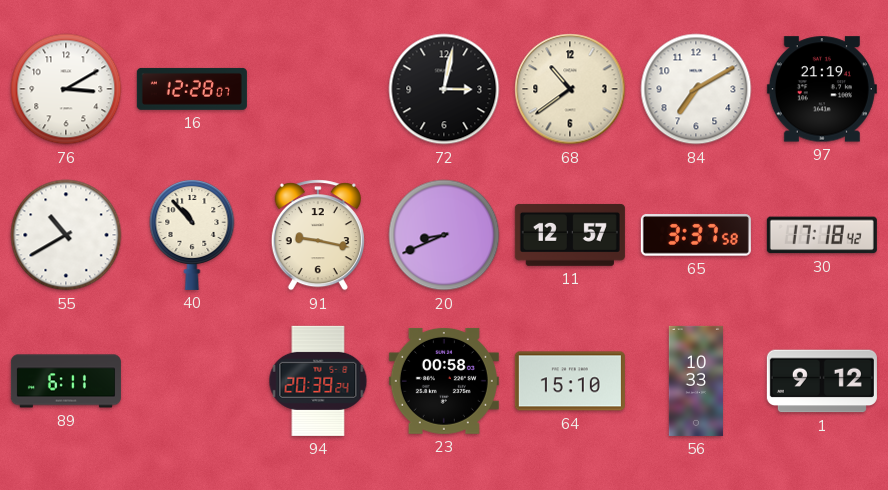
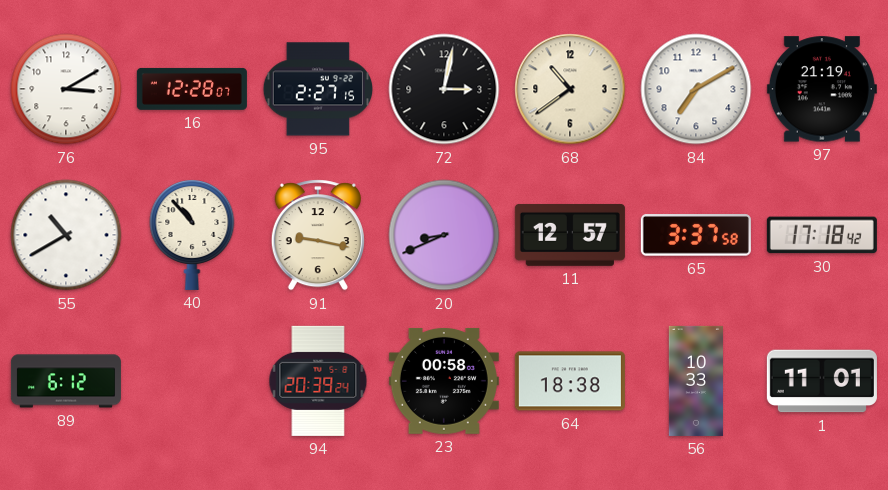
95: none -> 2:27
89: 6:11 -> 6:12
64: 15:10 -> 18:38
1: 9:12 -> 11:01
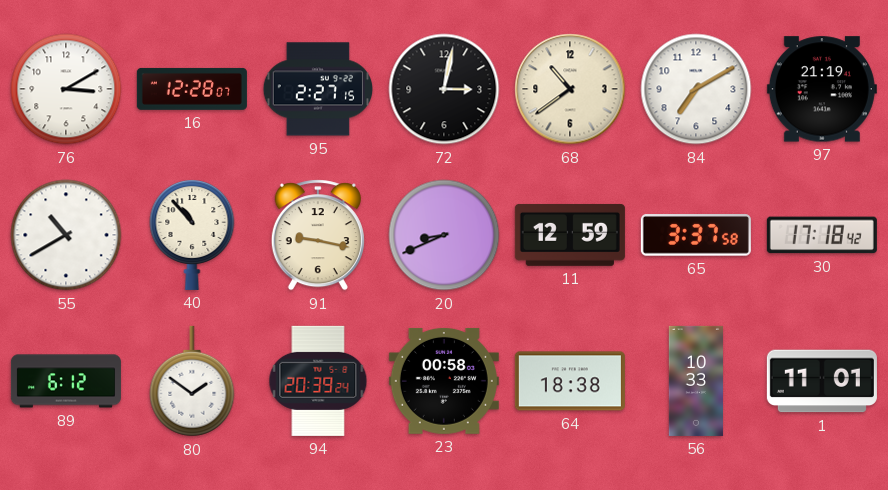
11: 12:57 -> 12:59
80: none -> 1:51
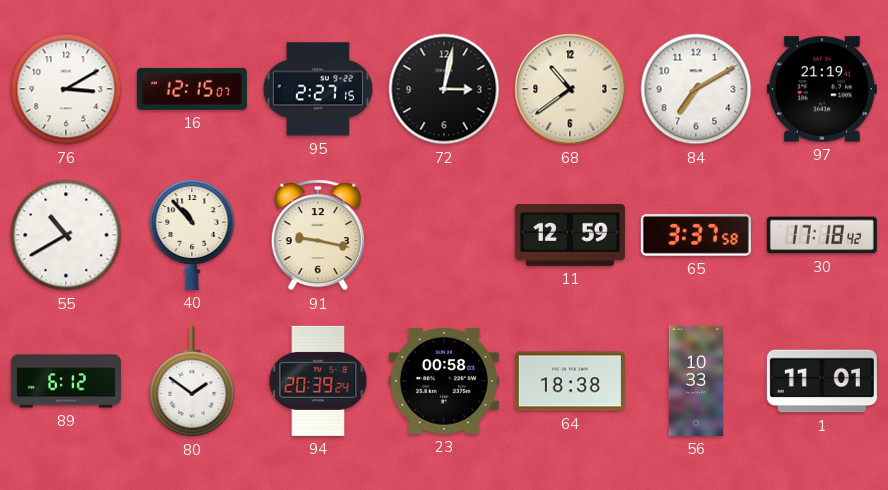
16: 12:28 -> 12:15
20: 8:41 -> none
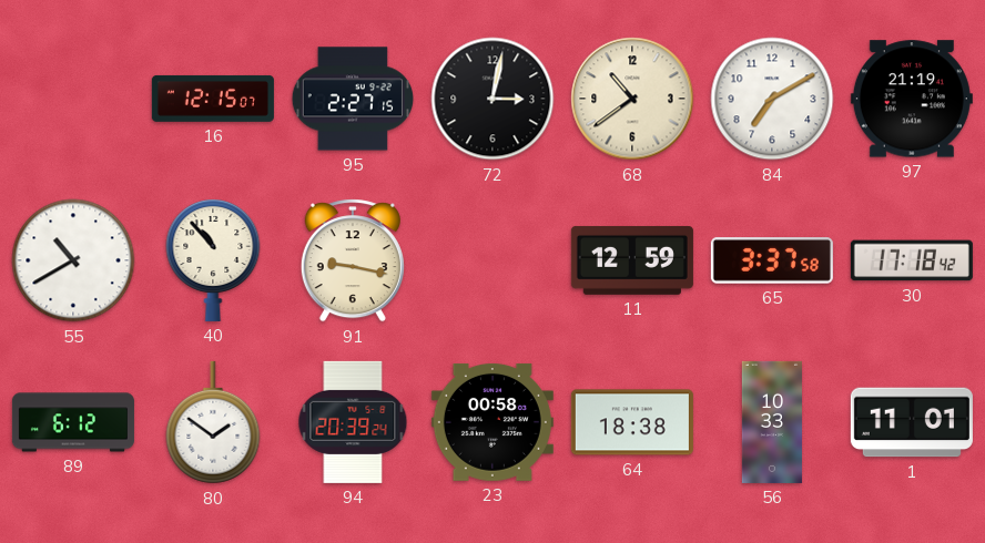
76: 3:10 -> none
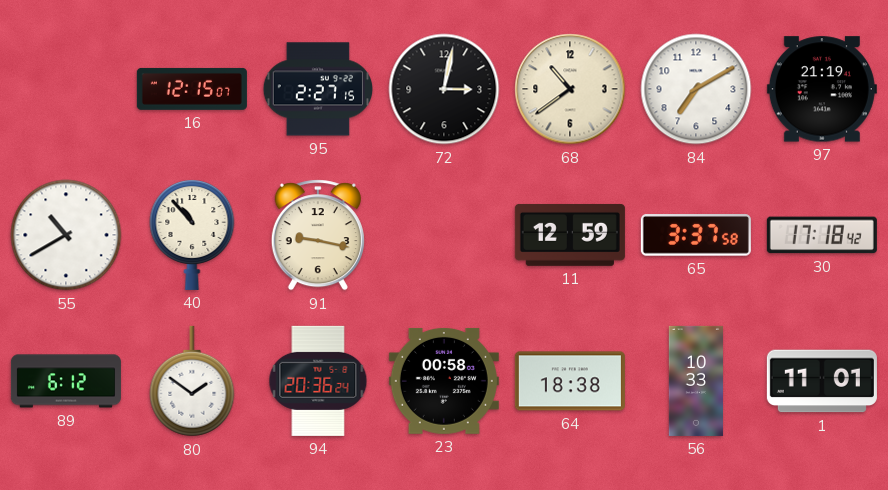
94: 20:39 -> 20:36
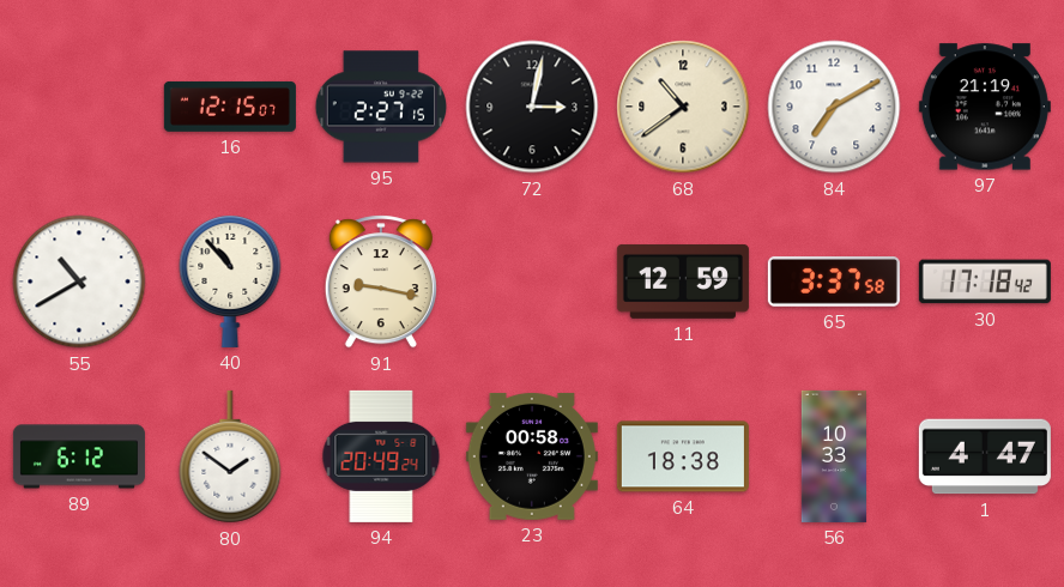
94: 20:36 -> 20:49
1: 11:01 -> 4:47
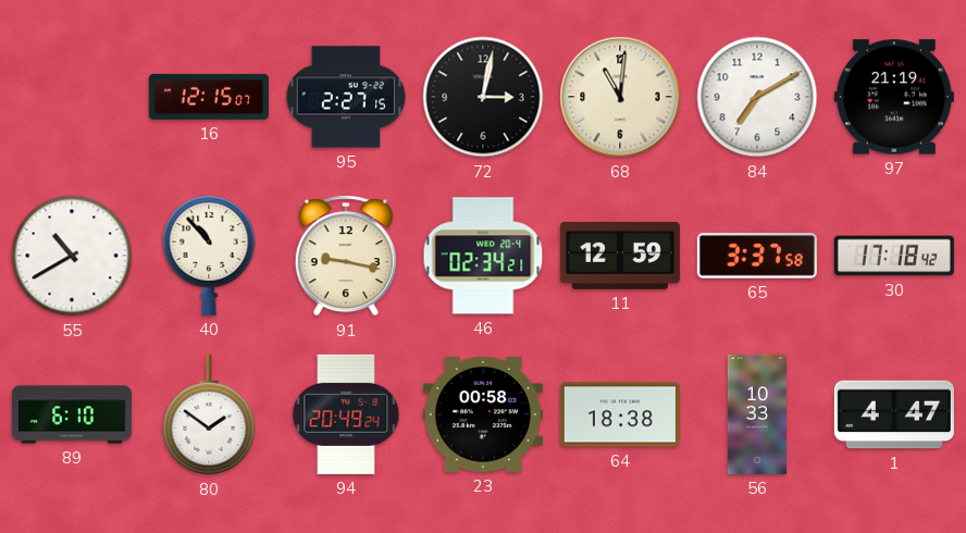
68: 10:39 -> 11:01
46: none -> 02:34
89: 6:12 -> 6:10
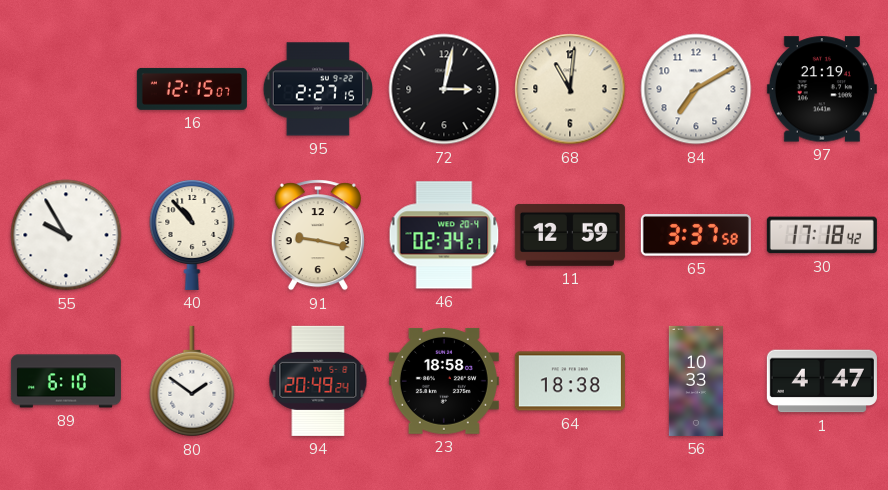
55: 10:40 -> 9:55
23: 00:58 -> 18:58
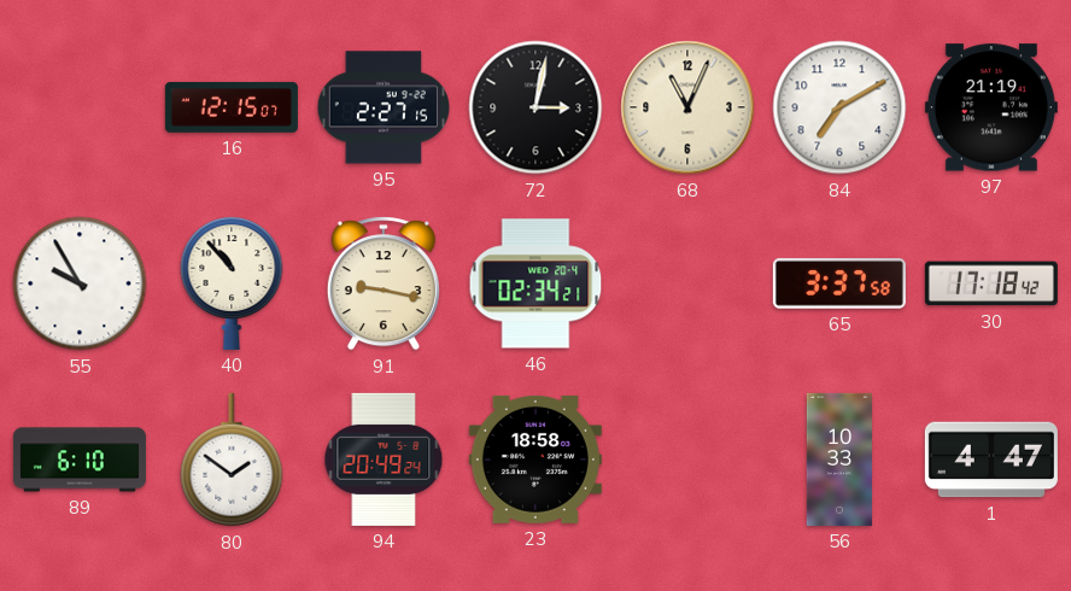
68: 11:01 -> 11:04
11: 12:59 -> none
64: 18:38 -> none
